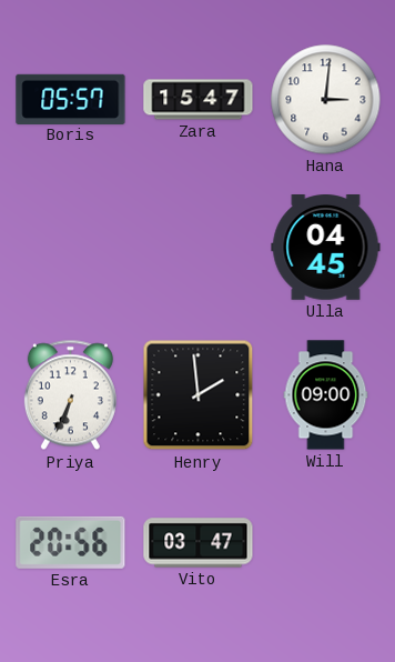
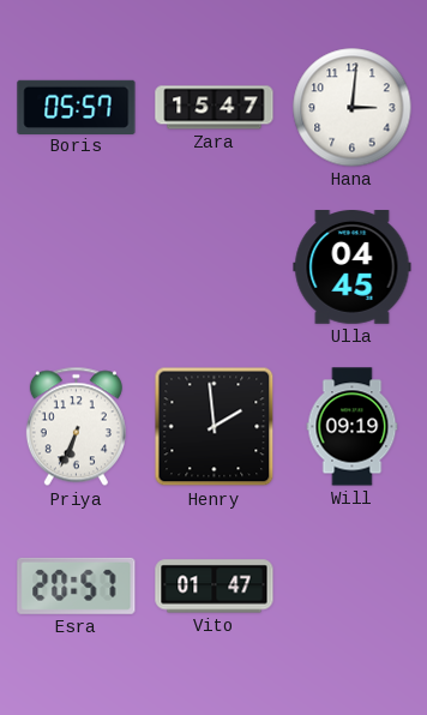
Will: 09:00 -> 09:19
Esra: 20:56 -> 20:57
Vito: 03:47 -> 01:47
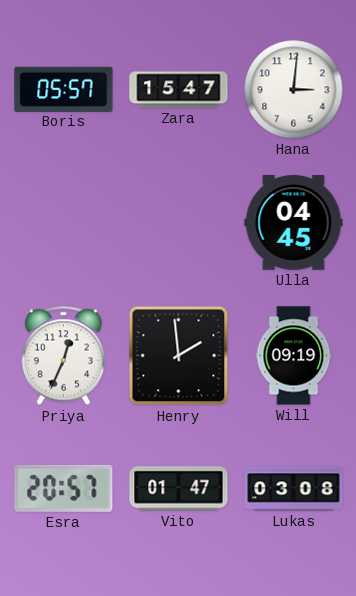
Priya: 6:34 -> 12:34
Lukas: none -> 03:08
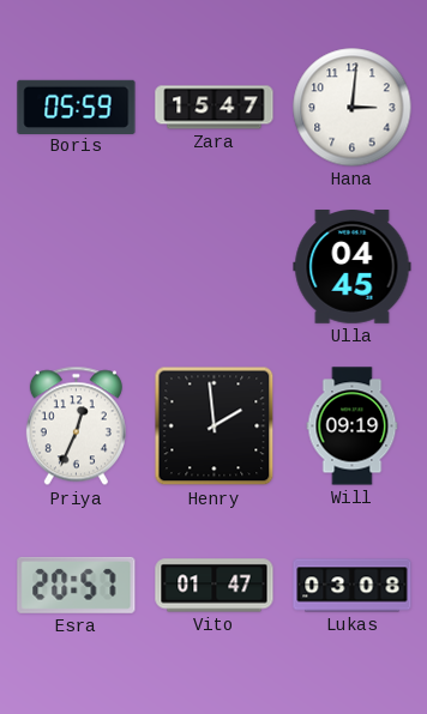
Boris: 05:57 -> 05:59
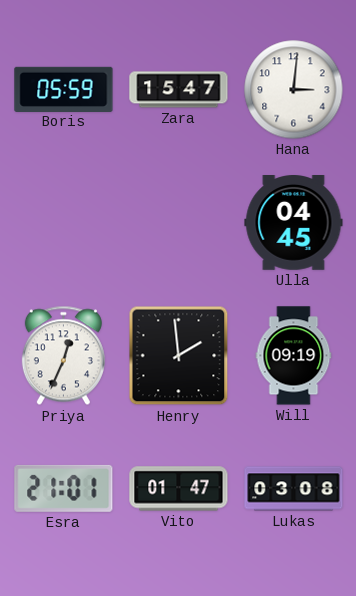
Esra: 20:57 -> 21:01
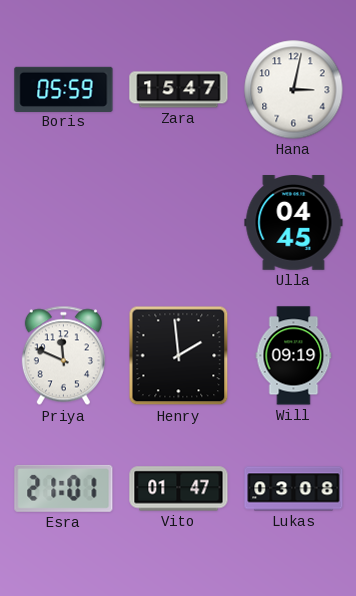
Hana: 3:01 -> 3:02
Priya: 12:34 -> 11:49
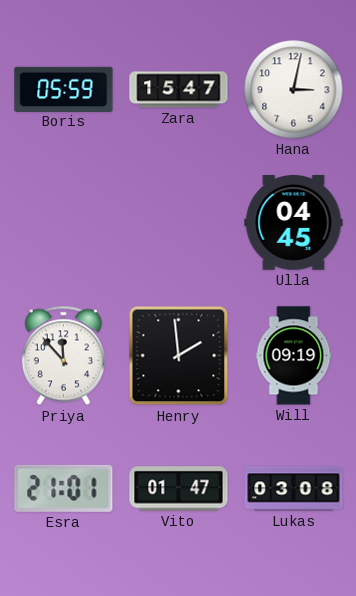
Priya: 11:49 -> 11:53
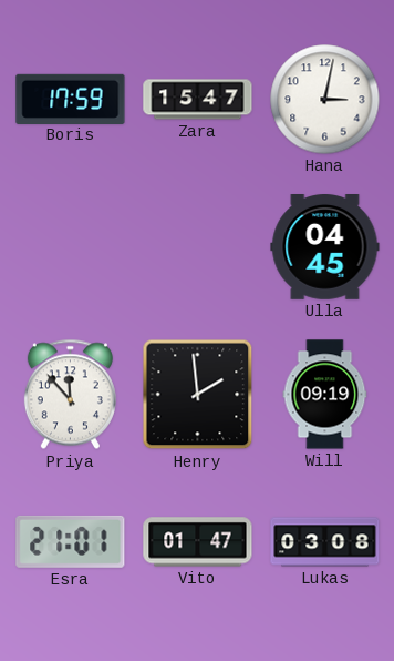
Boris: 05:59 -> 17:59
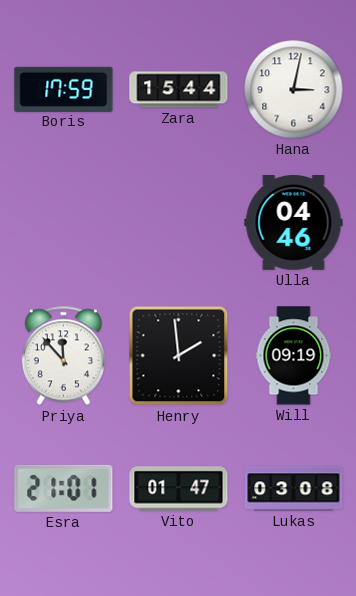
Zara: 15:47 -> 15:44
Ulla: 04:45 -> 04:46
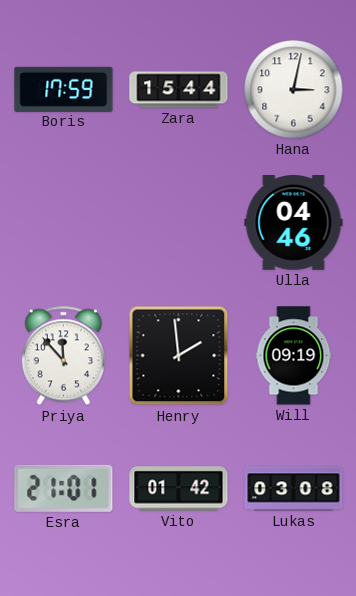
Vito: 01:47 -> 01:42
